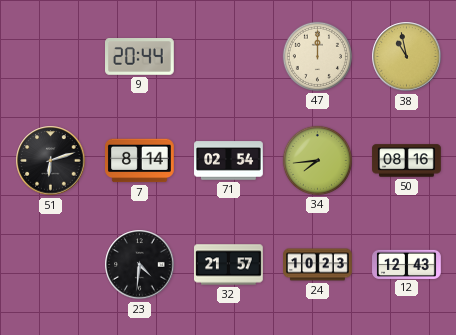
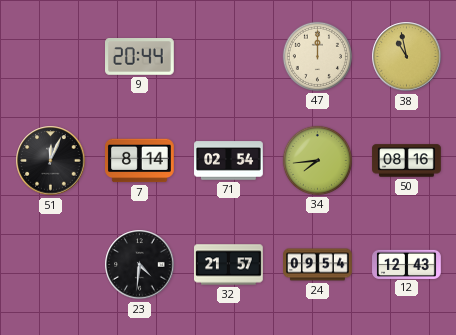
51: 6:12 -> 12:04
24: 10:23 -> 09:54
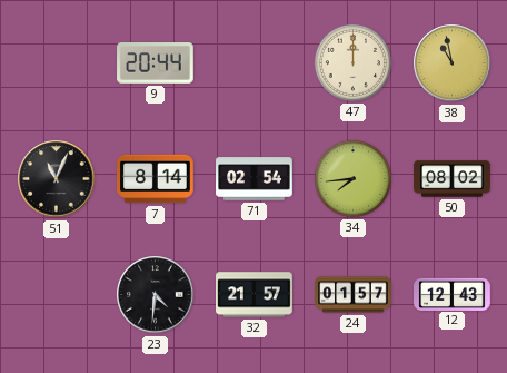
51: 12:04 -> 11:04
50: 08:16 -> 08:02
24: 09:54 -> 01:57
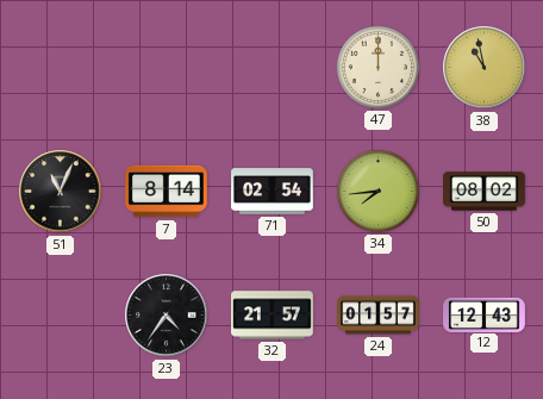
9: 20:44 -> none
23: 4:31 -> 4:36
